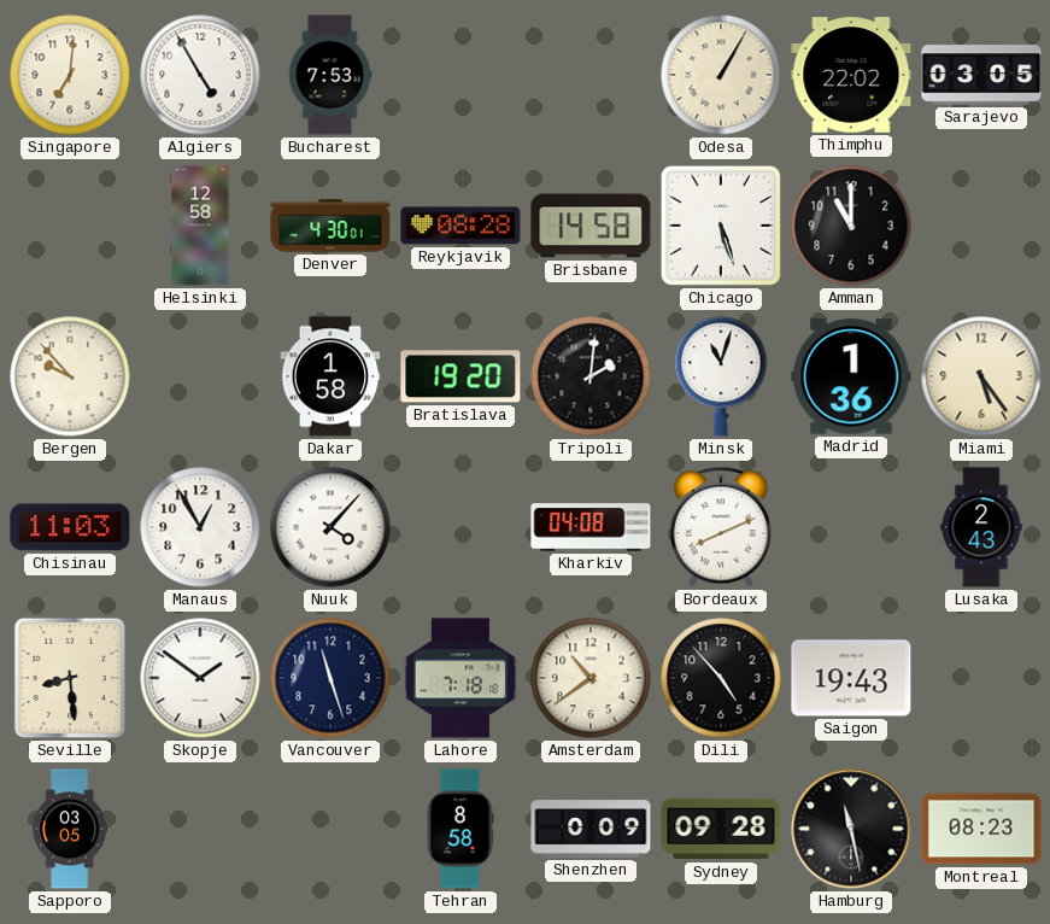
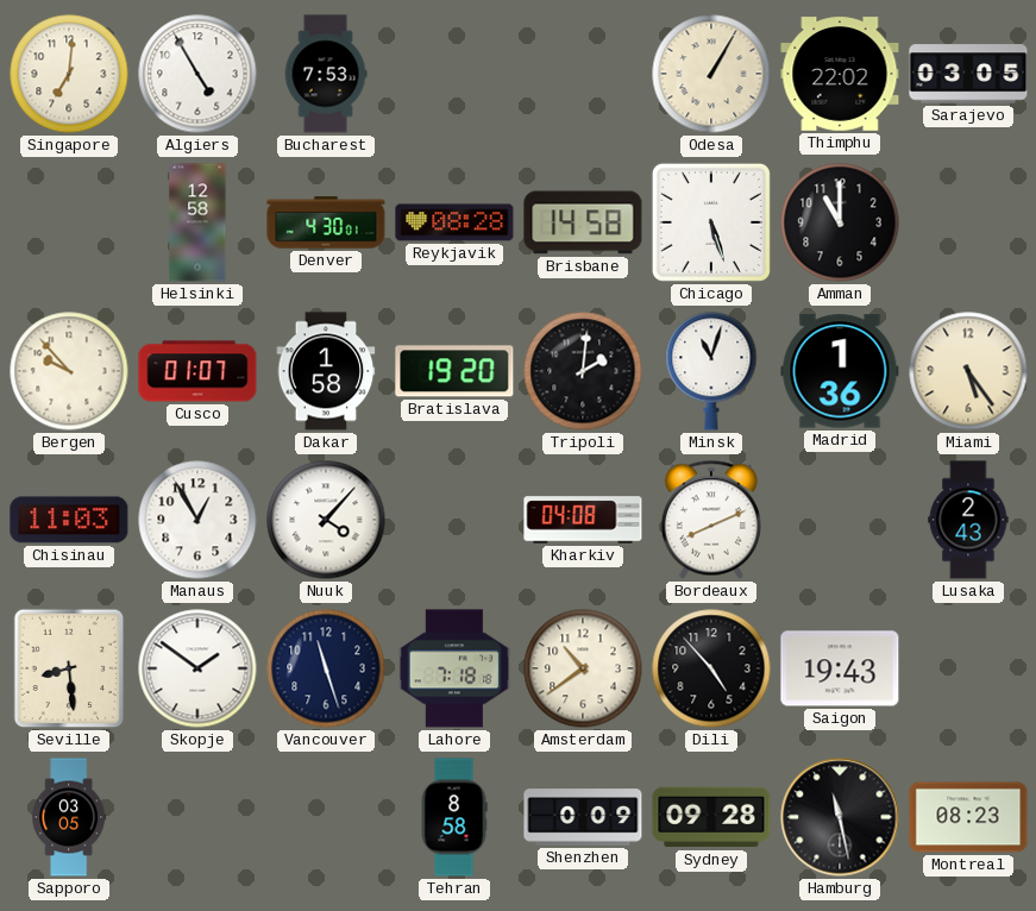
Cusco: none -> 01:07
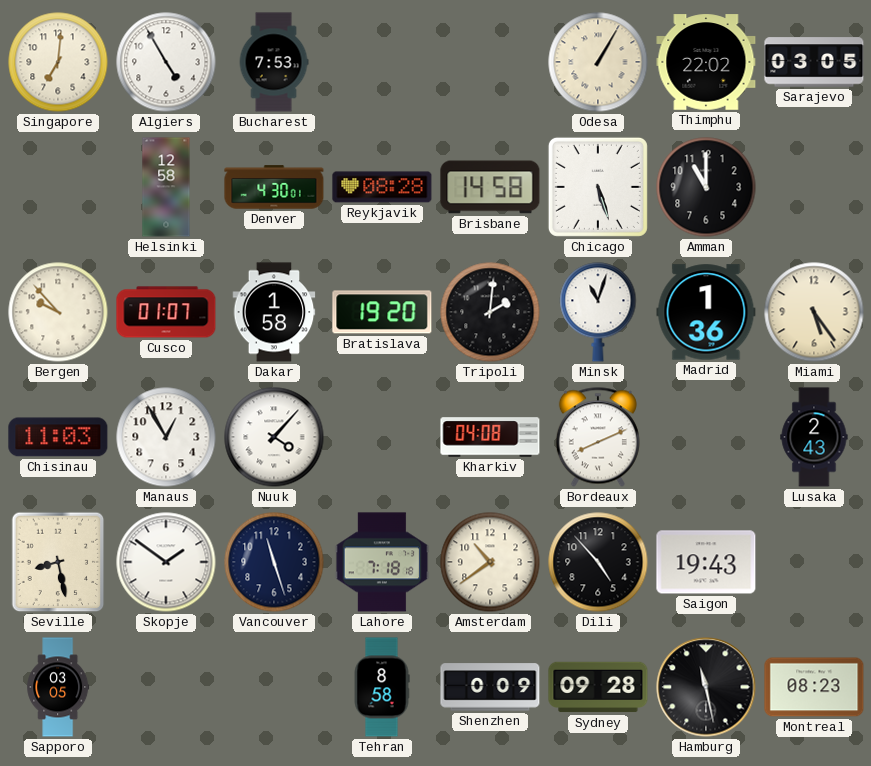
Seville: 8:29 -> 8:28
